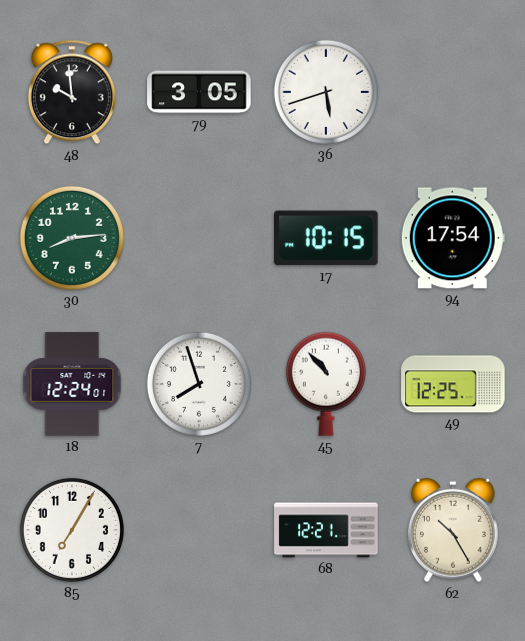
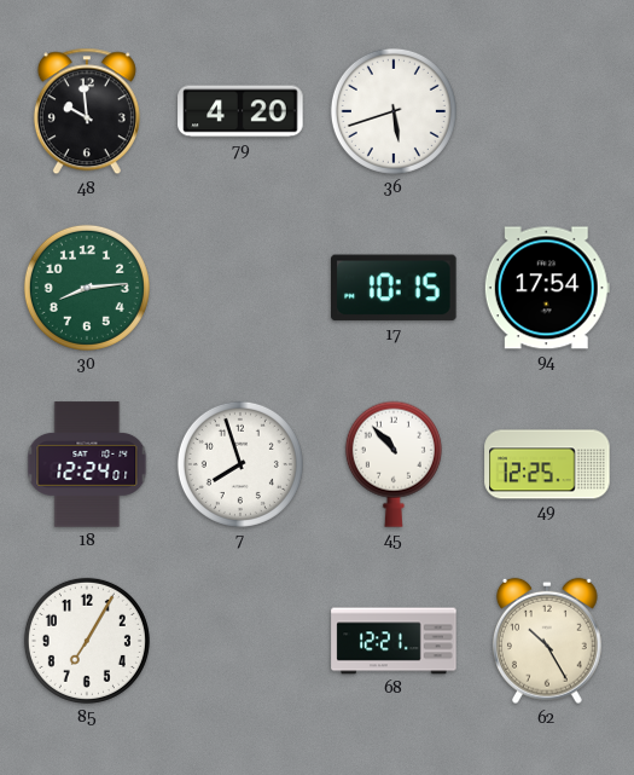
79: 3:05 -> 4:20
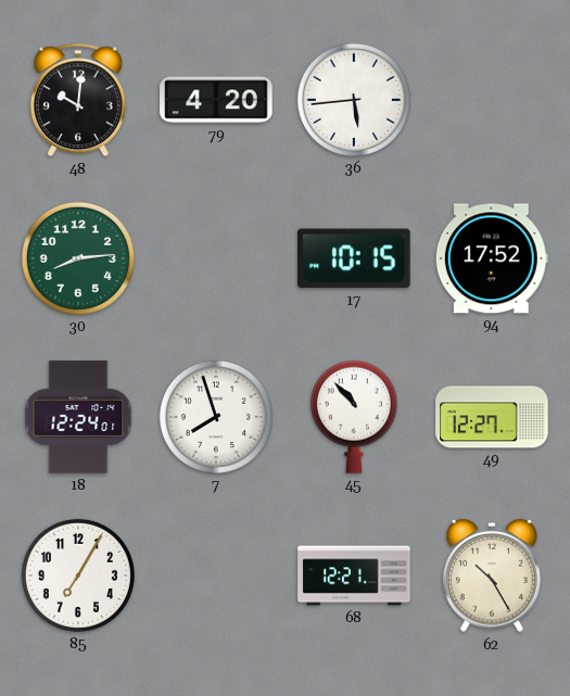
48: 9:59 -> 10:01
36: 5:42 -> 5:44
94: 17:54 -> 17:52
49: 12:25 -> 12:27
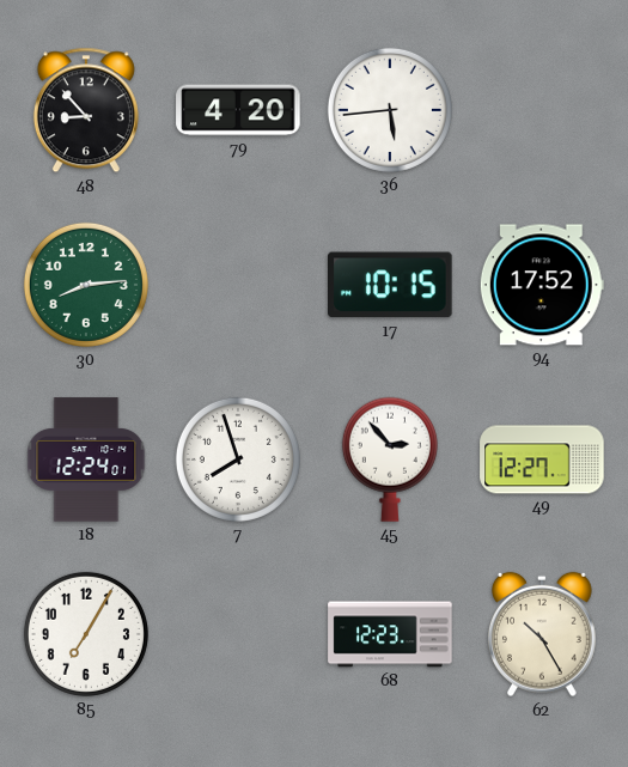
48: 10:01 -> 8:53
45: 10:53 -> 2:53
68: 12:21 -> 12:23
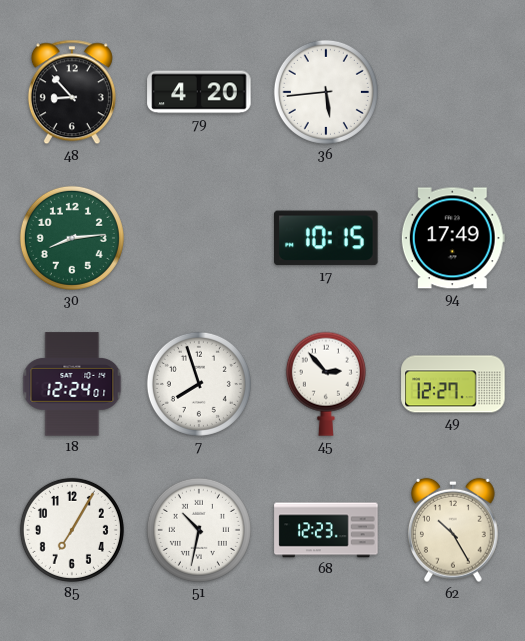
94: 17:52 -> 17:49
51: none -> 10:32
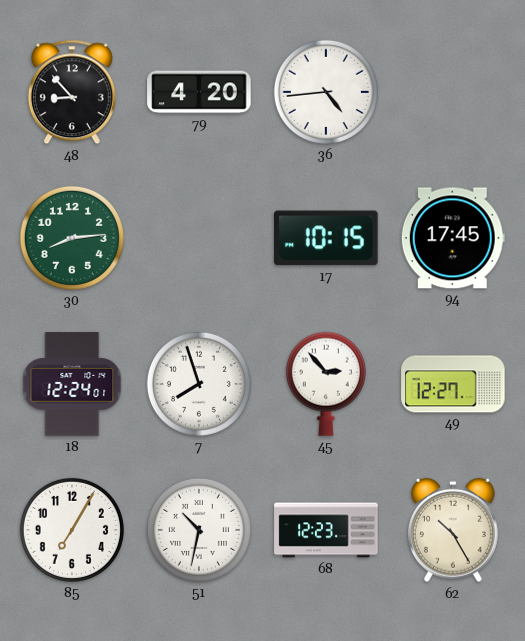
36: 5:44 -> 4:44
94: 17:49 -> 17:45
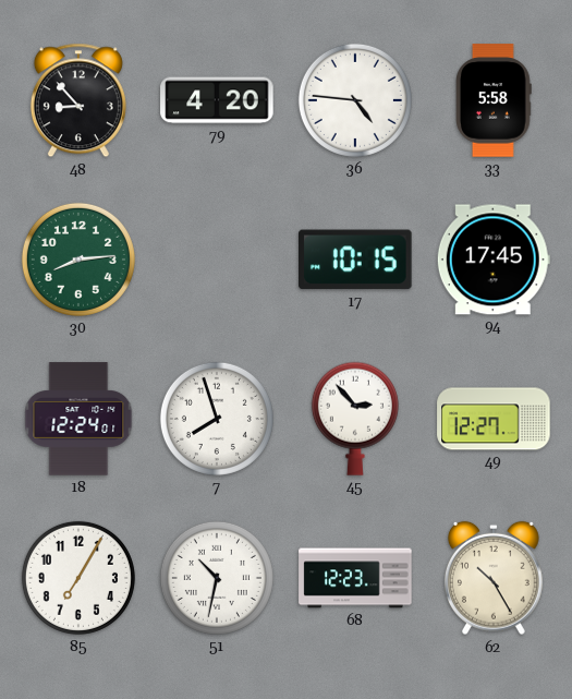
36: 4:44 -> 4:46
33: none -> 5:58
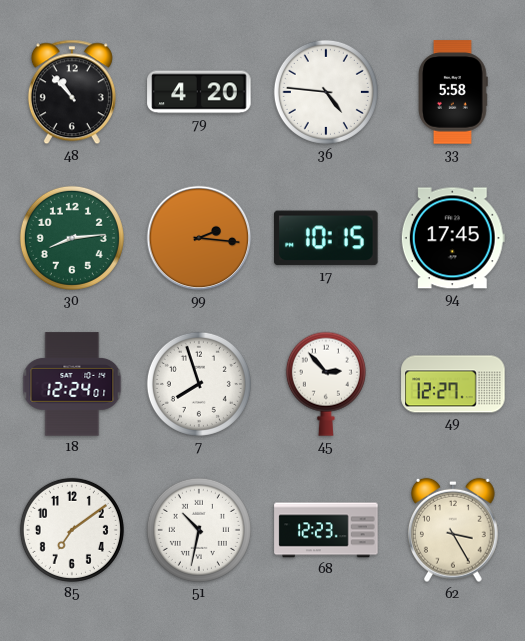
48: 8:53 -> 10:53
99: none -> 2:16
85: 7:05 -> 7:09
62: 10:25 -> 3:25
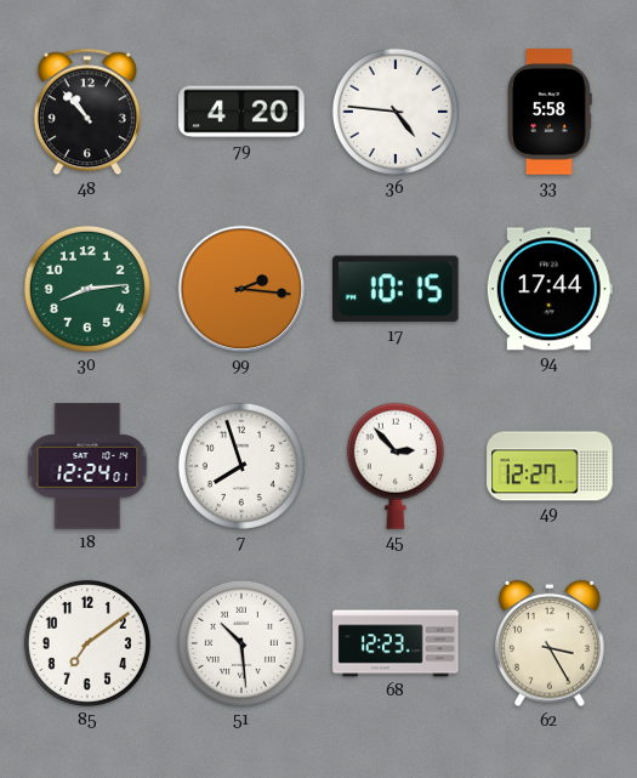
94: 17:45 -> 17:44
51: 10:32 -> 10:29
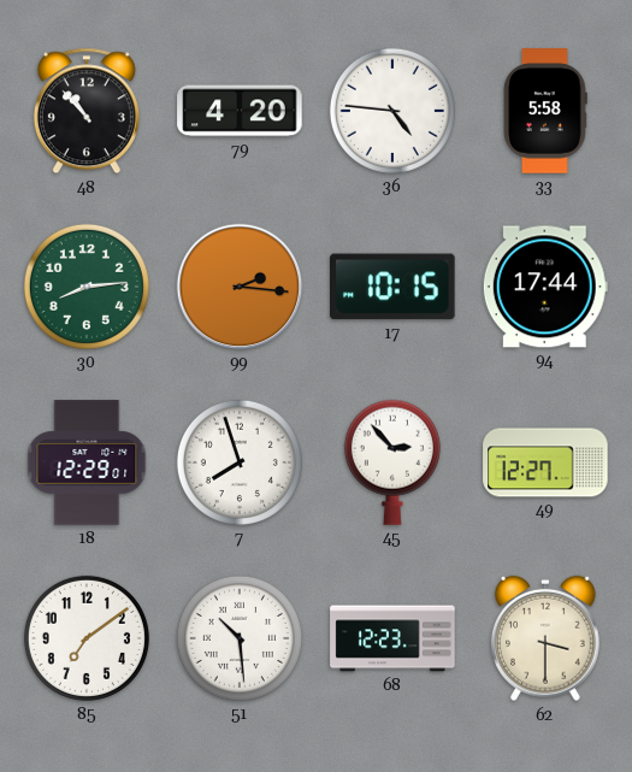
18: 12:24 -> 12:29
62: 3:25 -> 3:30
